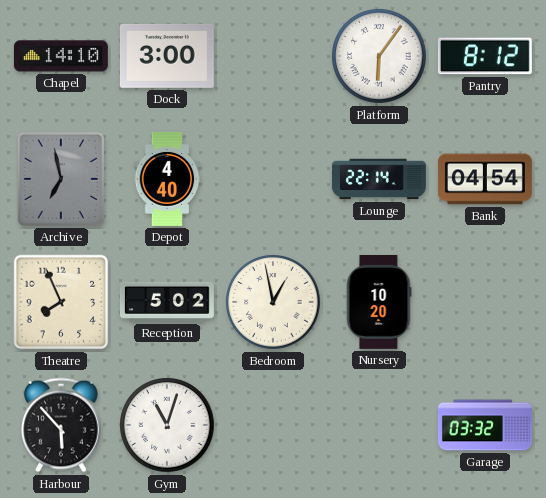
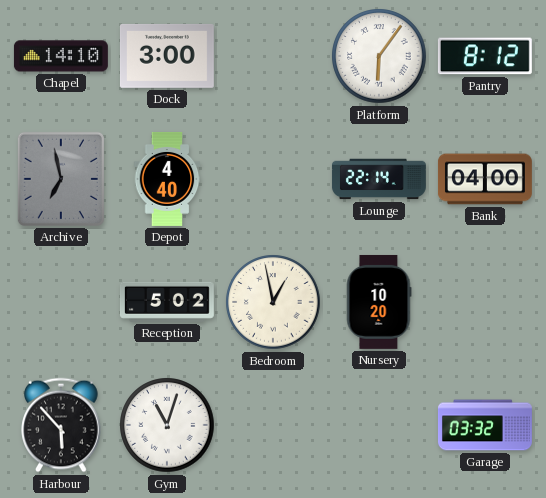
Bank: 04:54 -> 04:00
Theatre: 7:56 -> none
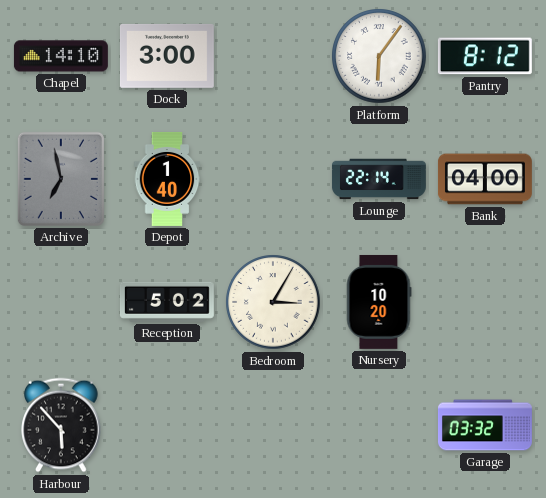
Depot: 4:40 -> 1:40
Bedroom: 12:58 -> 3:05
Gym: 11:03 -> none
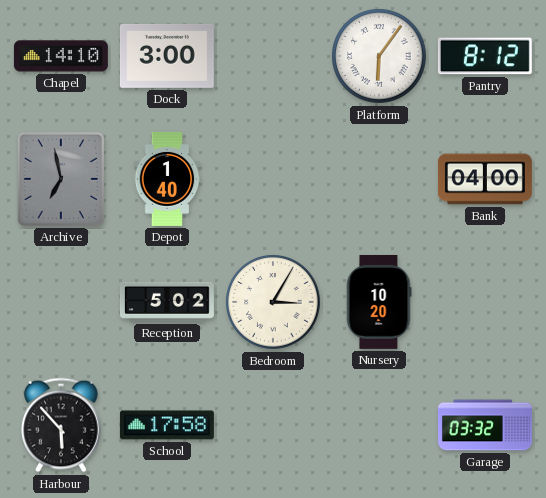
Lounge: 22:14 -> none
School: none -> 17:58
